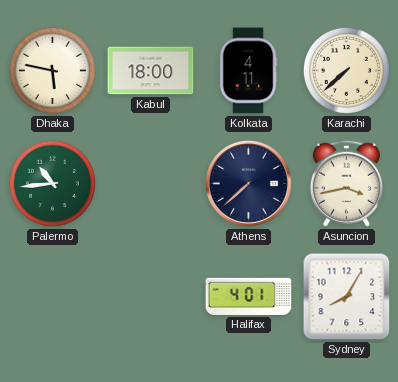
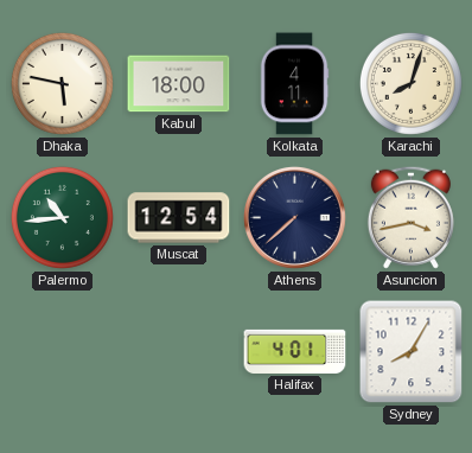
Karachi: 7:38 -> 8:03
Muscat: none -> 12:54
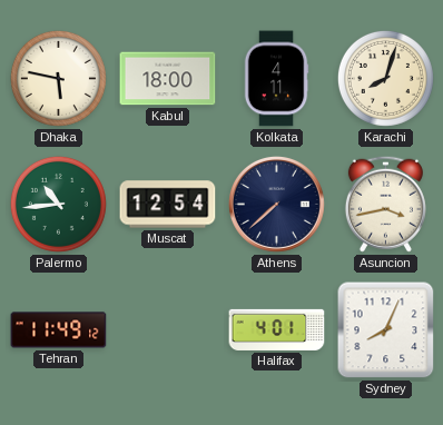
Tehran: none -> 11:49
Sydney: 8:05 -> 8:04
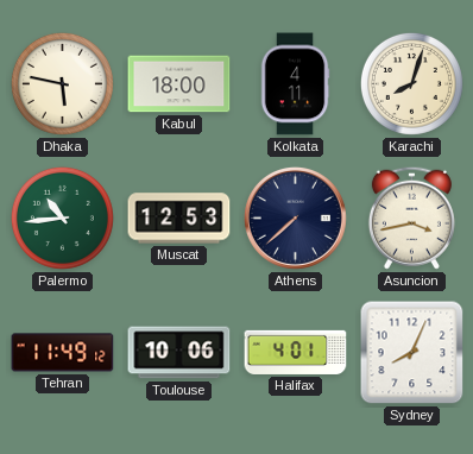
Muscat: 12:54 -> 12:53
Toulouse: none -> 10:06
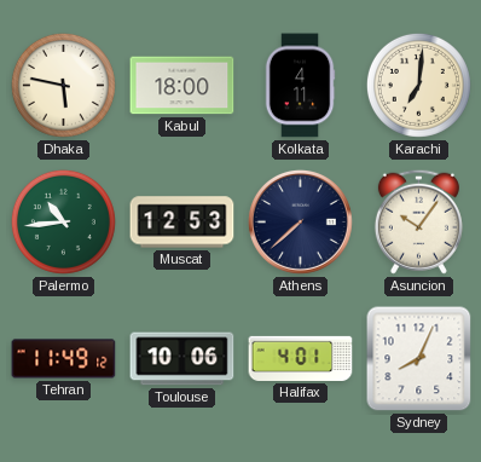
Karachi: 8:03 -> 7:01
Asuncion: 3:43 -> 10:06
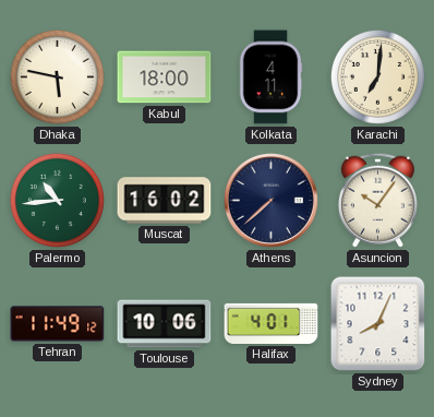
Muscat: 12:53 -> 16:02
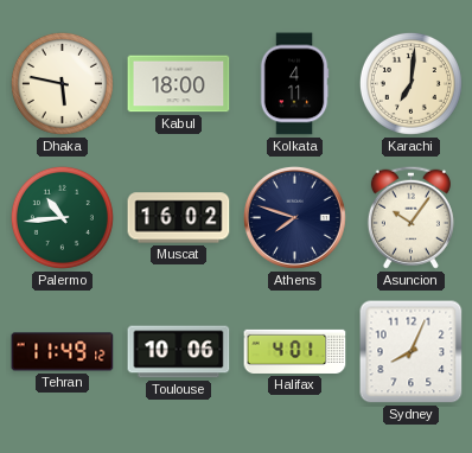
Athens: 7:38 -> 7:48
